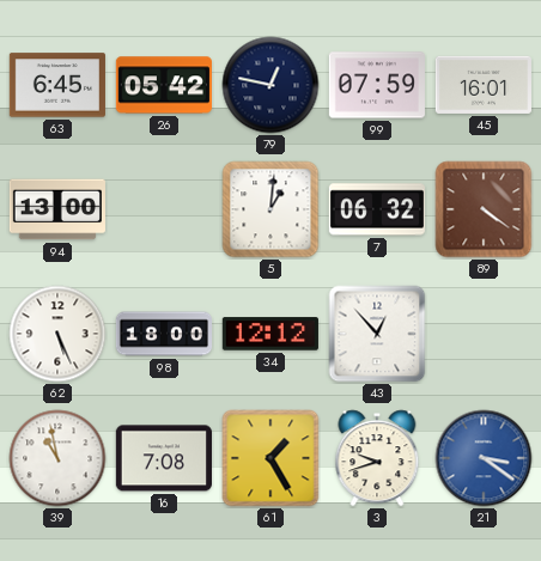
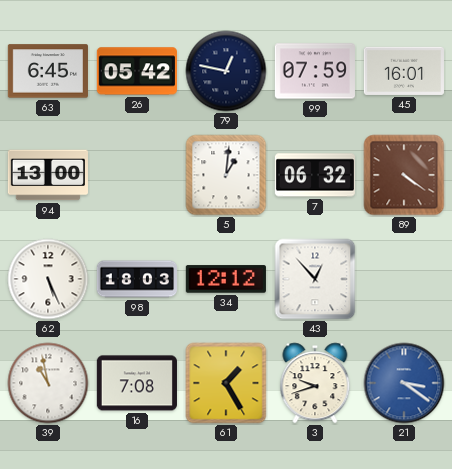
98: 18:00 -> 18:03
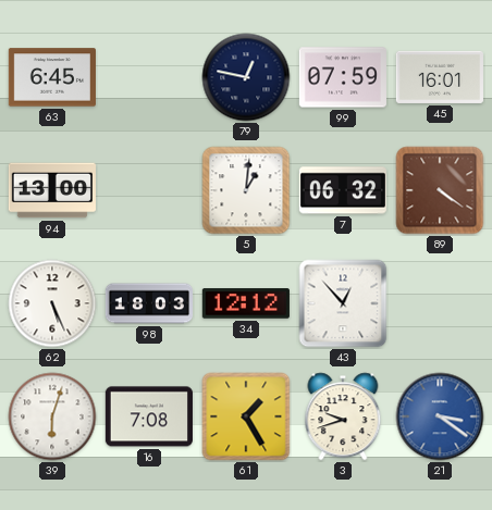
26: 05:42 -> none
39: 10:58 -> 6:03
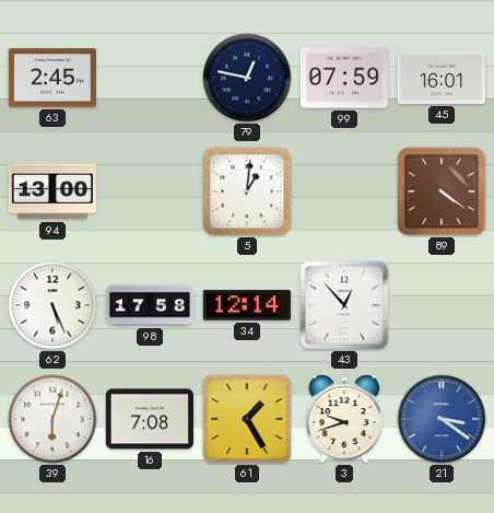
63: 6:45 -> 2:45
7: 06:32 -> none
98: 18:03 -> 17:58
34: 12:12 -> 12:14
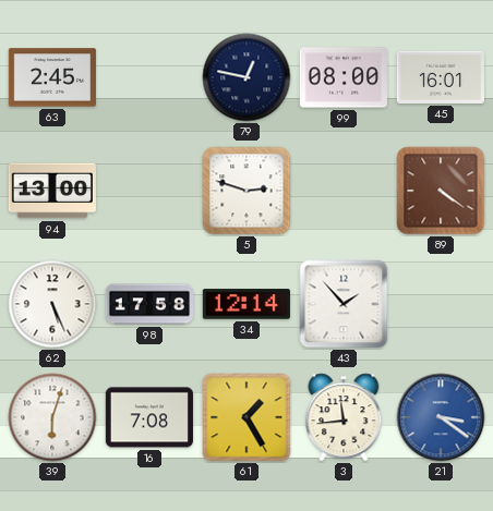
99: 07:59 -> 08:00
5: 1:01 -> 2:48
43: 12:53 -> 1:53
3: 9:42 -> 11:44
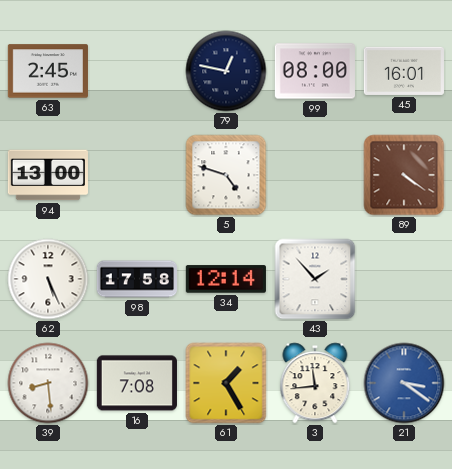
5: 2:48 -> 4:48
39: 6:03 -> 8:29
